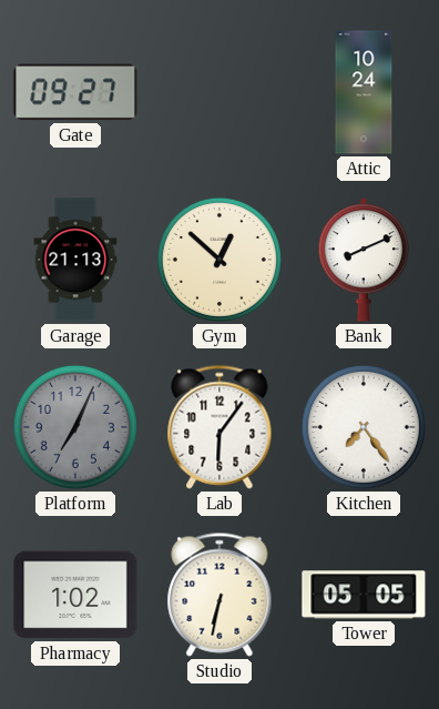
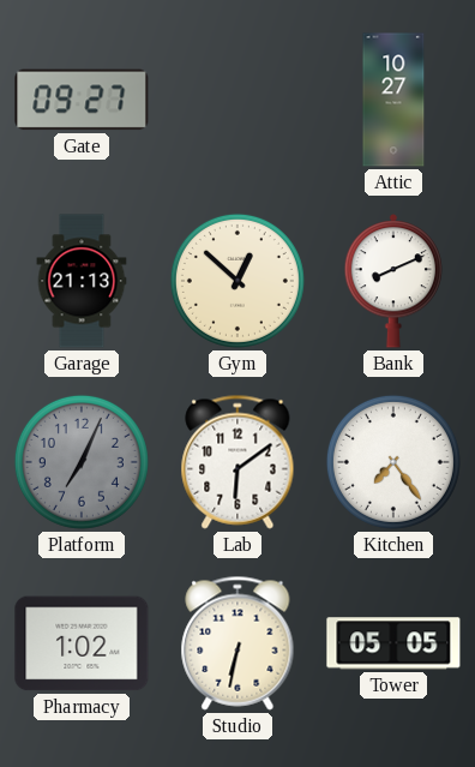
Attic: 10:24 -> 10:27
Lab: 6:06 -> 6:09
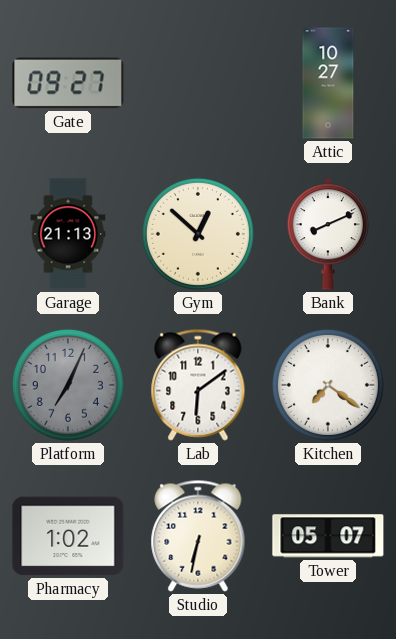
Kitchen: 7:24 -> 7:21
Tower: 05:05 -> 05:07
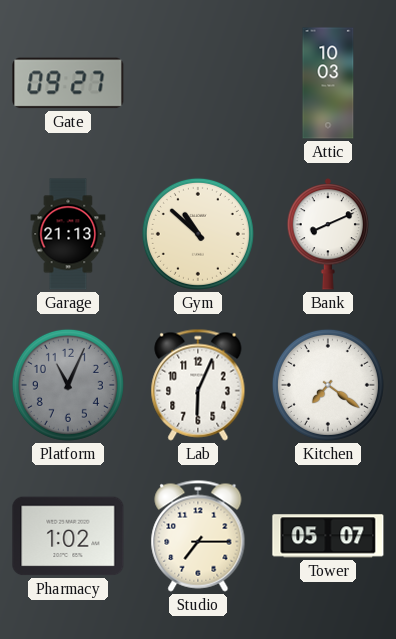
Attic: 10:27 -> 10:03
Gym: 12:52 -> 10:52
Platform: 7:04 -> 11:04
Lab: 6:09 -> 6:04
Studio: 6:32 -> 7:15
